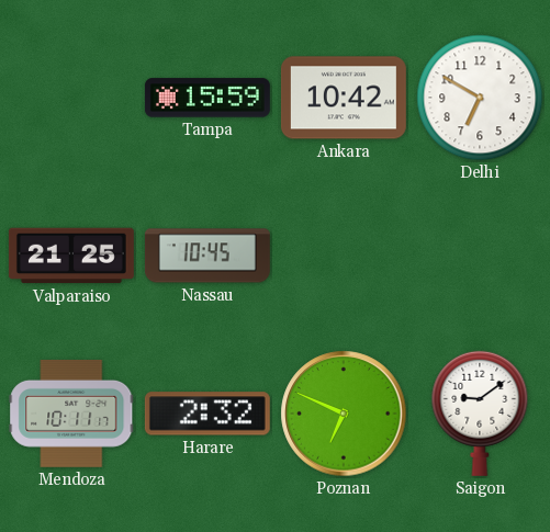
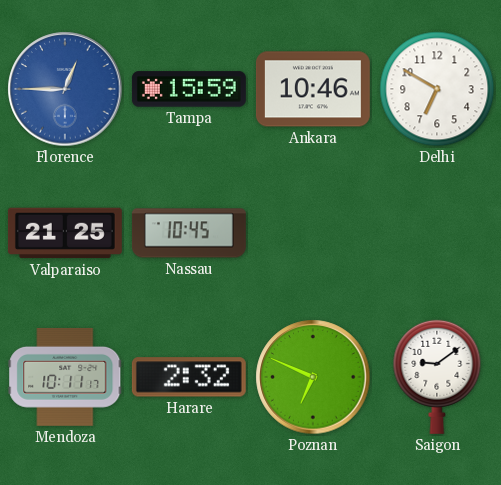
Florence: none -> 12:45
Ankara: 10:42 -> 10:46
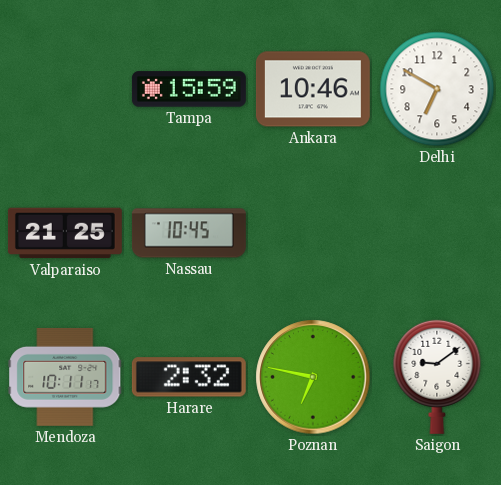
Florence: 12:45 -> none
Poznan: 6:49 -> 6:47
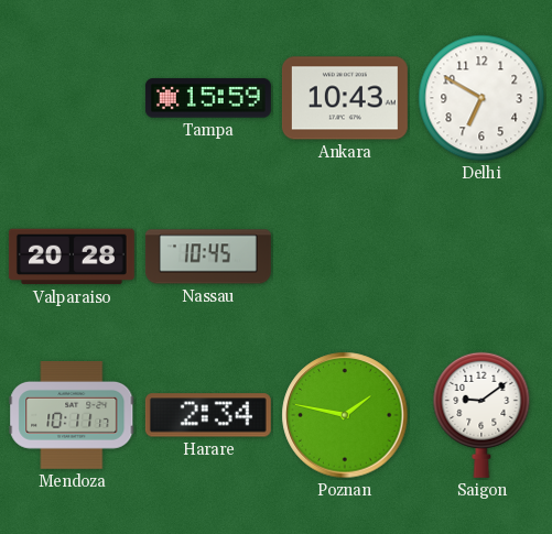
Ankara: 10:46 -> 10:43
Valparaiso: 21:25 -> 20:28
Harare: 2:32 -> 2:34
Poznan: 6:47 -> 1:47
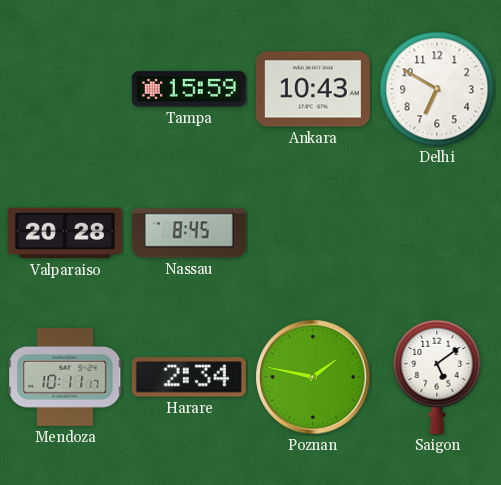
Nassau: 10:45 -> 8:45
Saigon: 9:09 -> 5:09
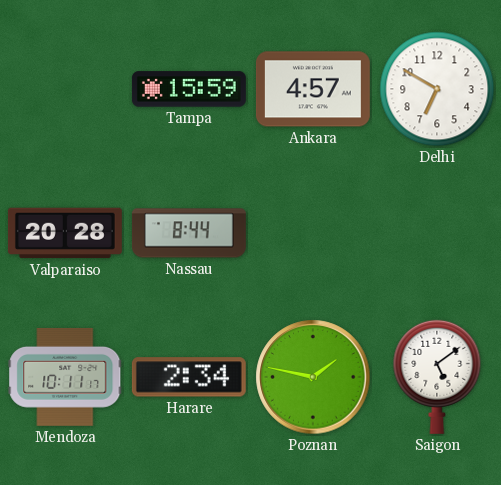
Ankara: 10:43 -> 4:57
Nassau: 8:45 -> 8:44
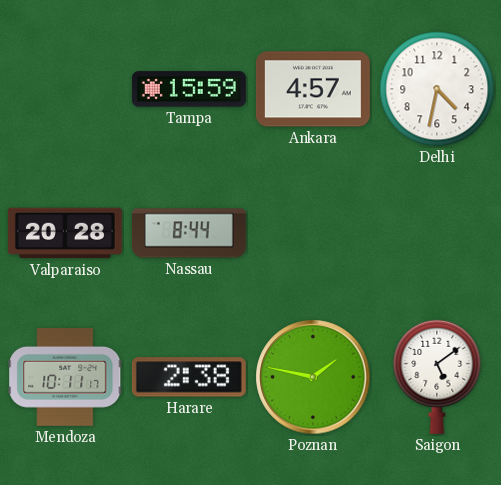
Delhi: 6:50 -> 4:32
Harare: 2:34 -> 2:38
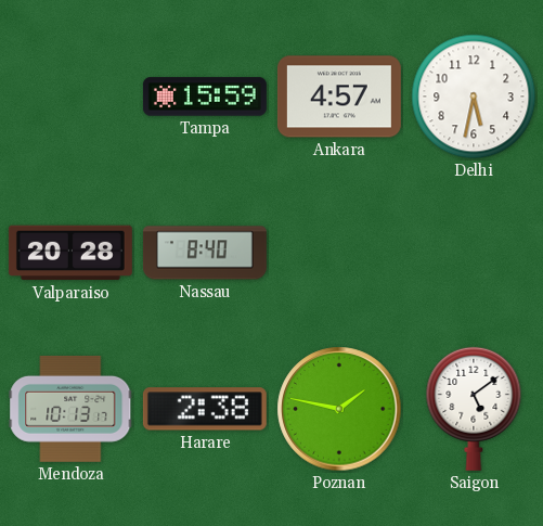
Delhi: 4:32 -> 5:32
Nassau: 8:44 -> 8:40
Mendoza: 10:11 -> 10:13
